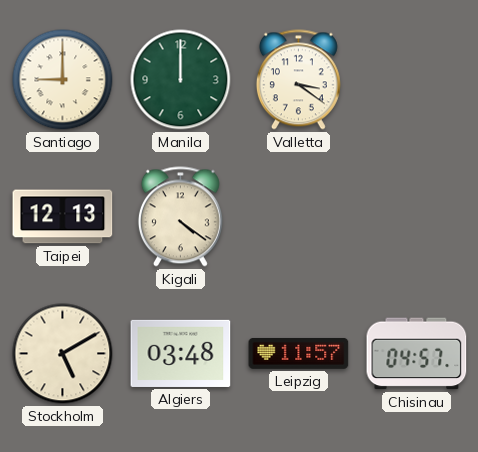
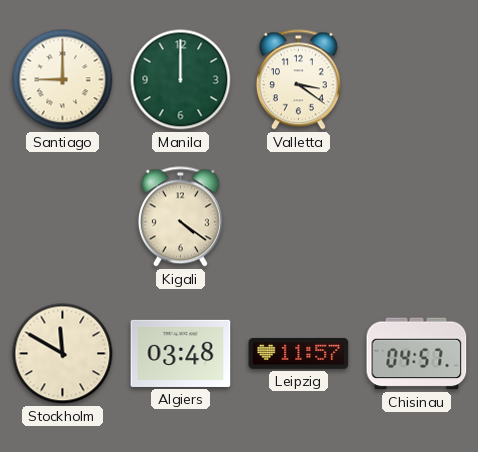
Taipei: 12:13 -> none
Stockholm: 5:10 -> 11:50
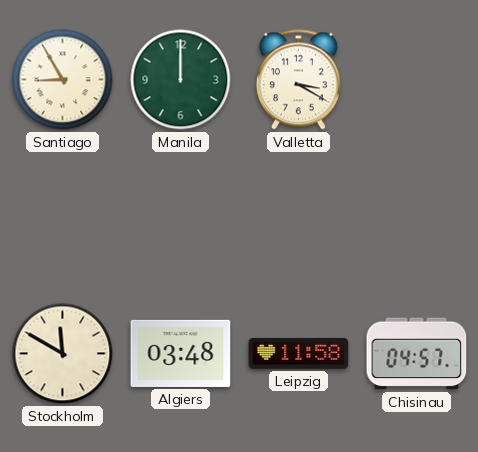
Santiago: 9:00 -> 8:55
Valletta: 3:21 -> 3:20
Kigali: 4:21 -> none
Leipzig: 11:57 -> 11:58
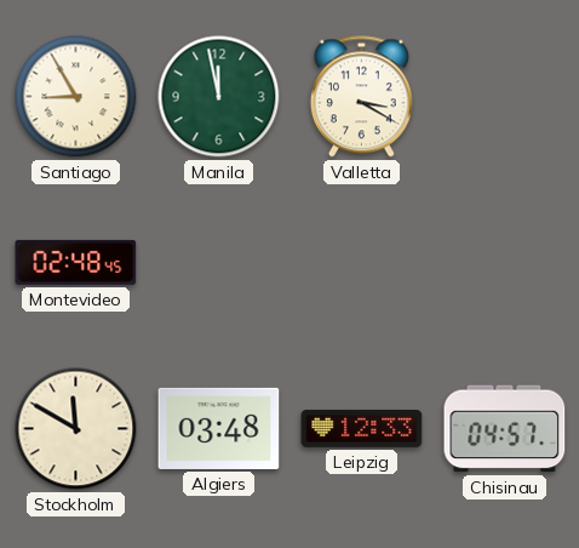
Manila: 12:00 -> 11:58
Montevideo: none -> 02:48
Leipzig: 11:58 -> 12:33
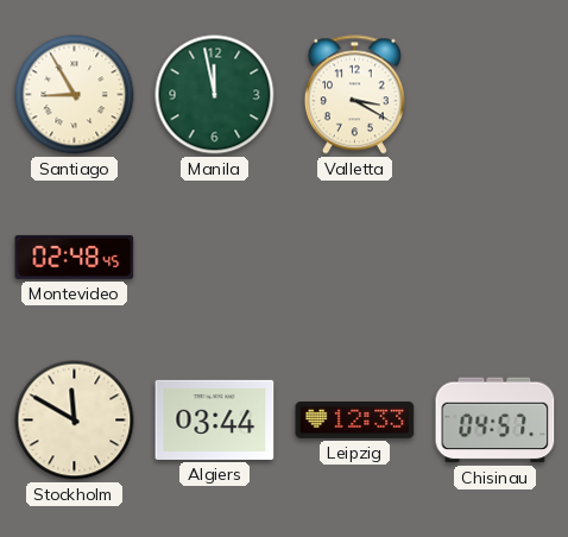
Algiers: 03:48 -> 03:44
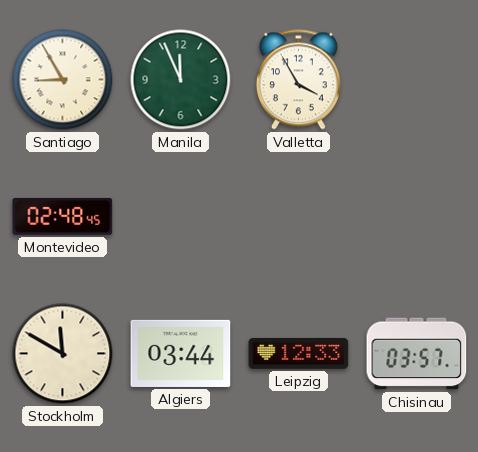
Manila: 11:58 -> 11:56
Valletta: 3:20 -> 3:55
Chisinau: 04:57 -> 03:57
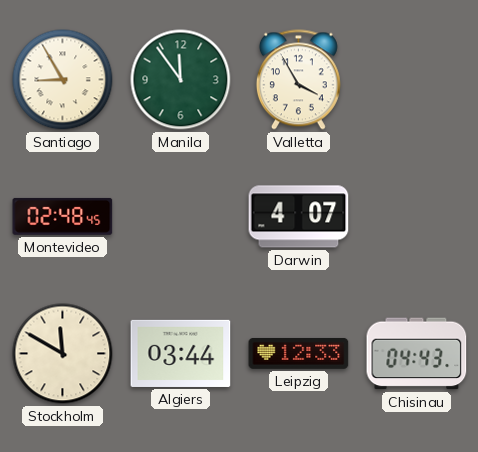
Manila: 11:56 -> 11:54
Darwin: none -> 4:07
Chisinau: 03:57 -> 04:43
